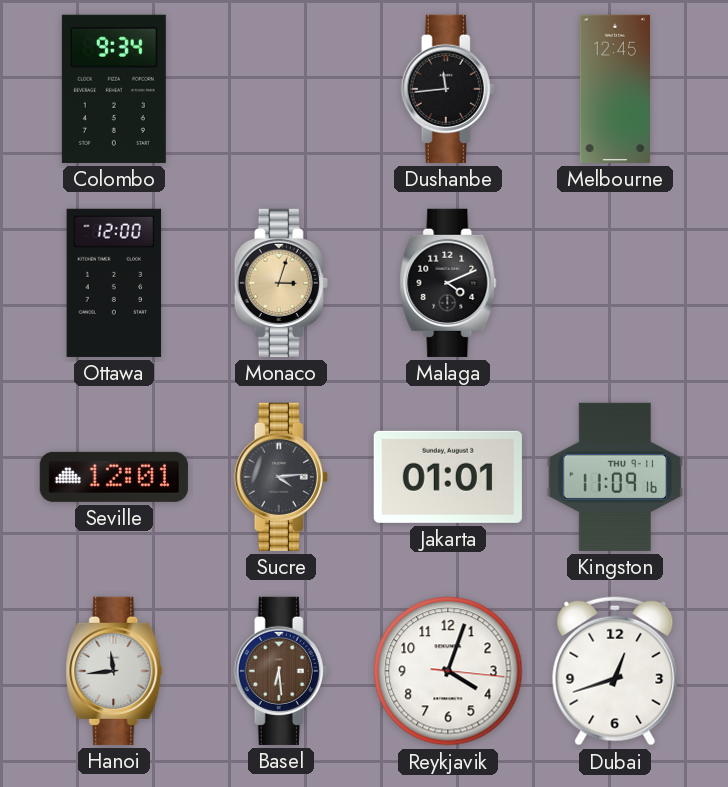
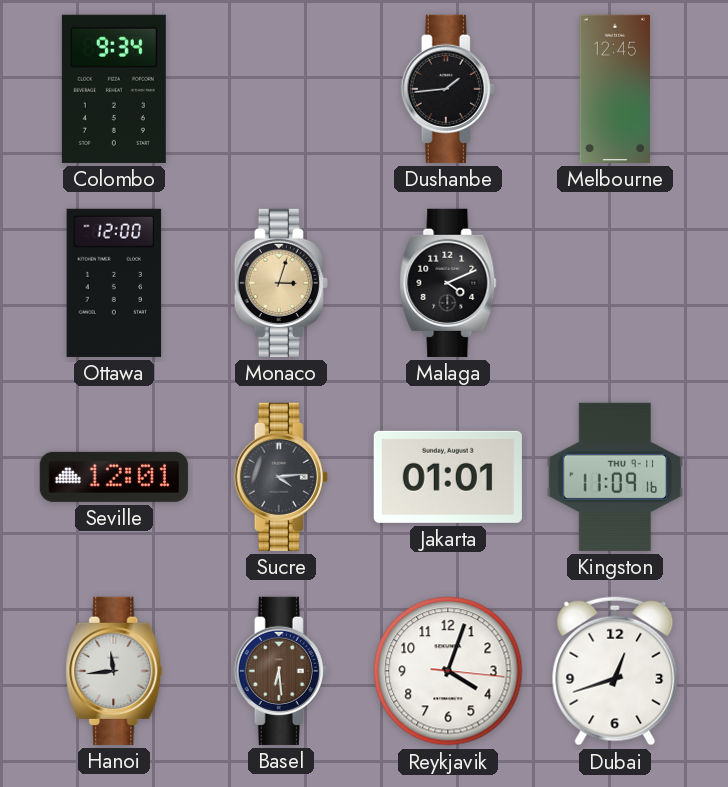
Dushanbe: 11:44 -> 1:44
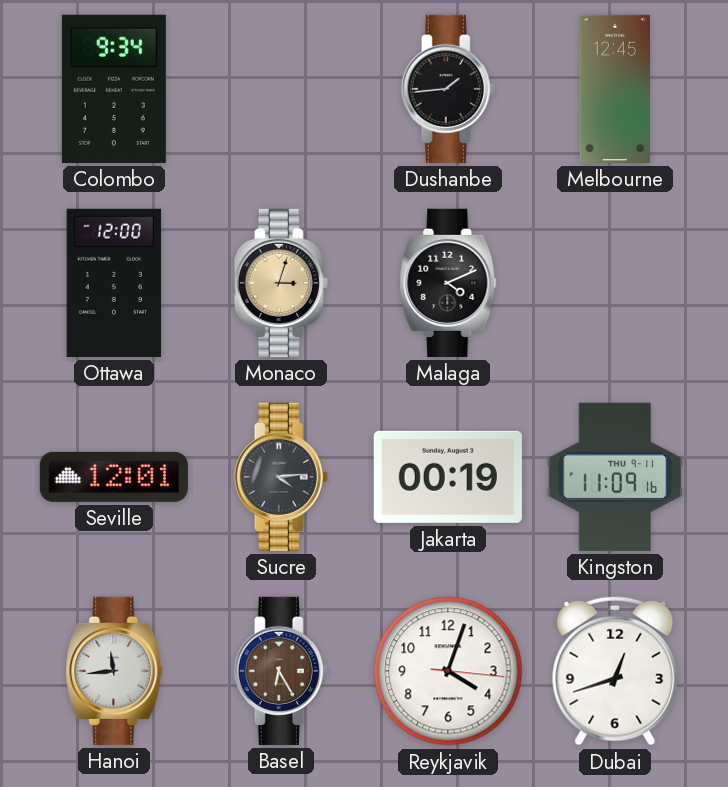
Jakarta: 01:01 -> 00:19
Basel: 6:29 -> 6:25
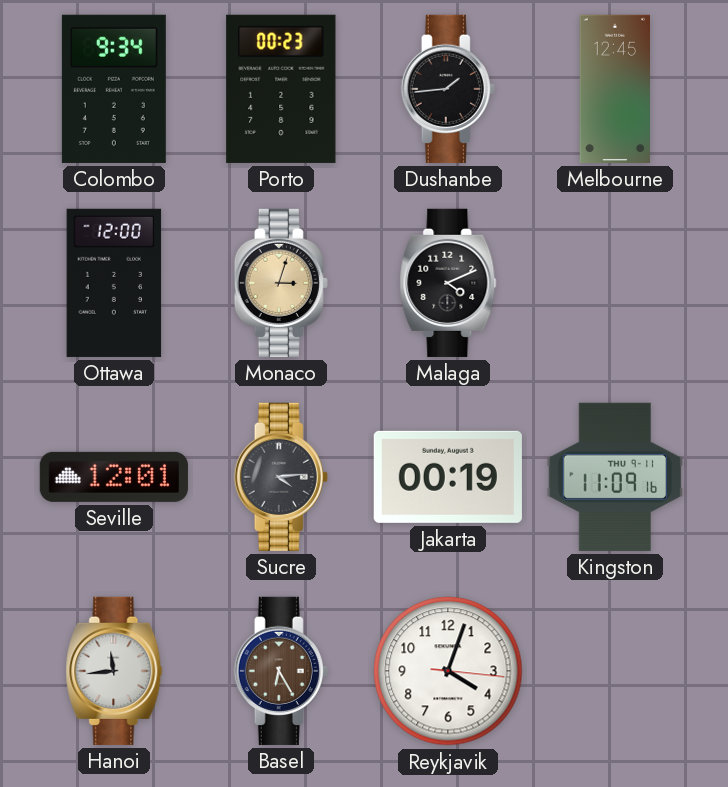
Porto: none -> 00:23
Dubai: 12:42 -> none
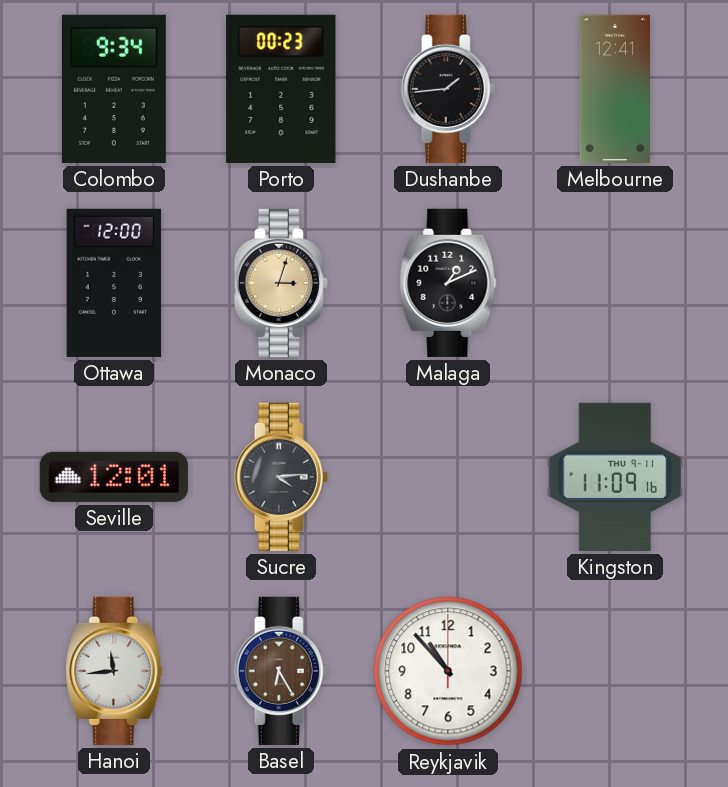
Melbourne: 12:45 -> 12:41
Malaga: 4:11 -> 1:11
Jakarta: 00:19 -> none
Reykjavik: 4:03 -> 10:53
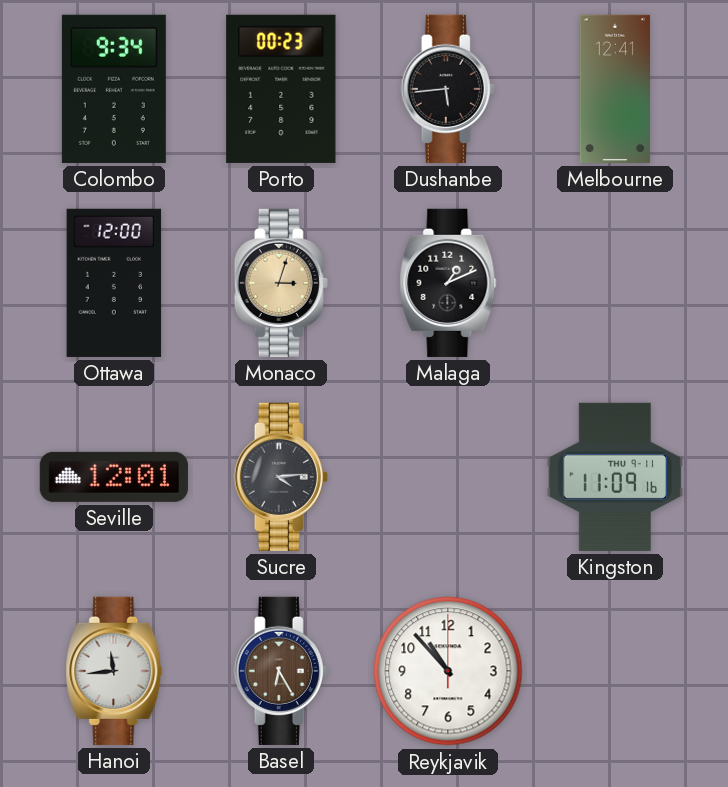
Dushanbe: 1:44 -> 5:44
